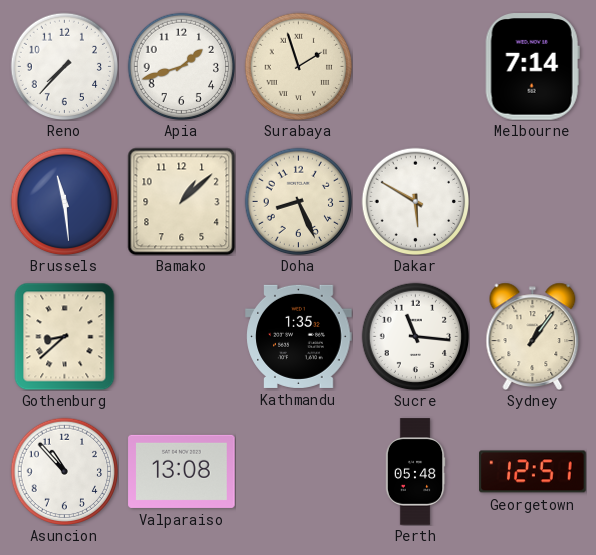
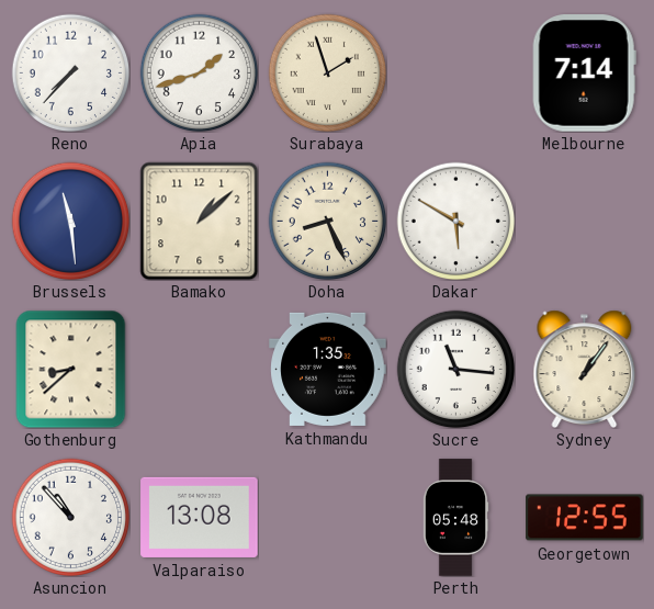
Georgetown: 12:51 -> 12:55
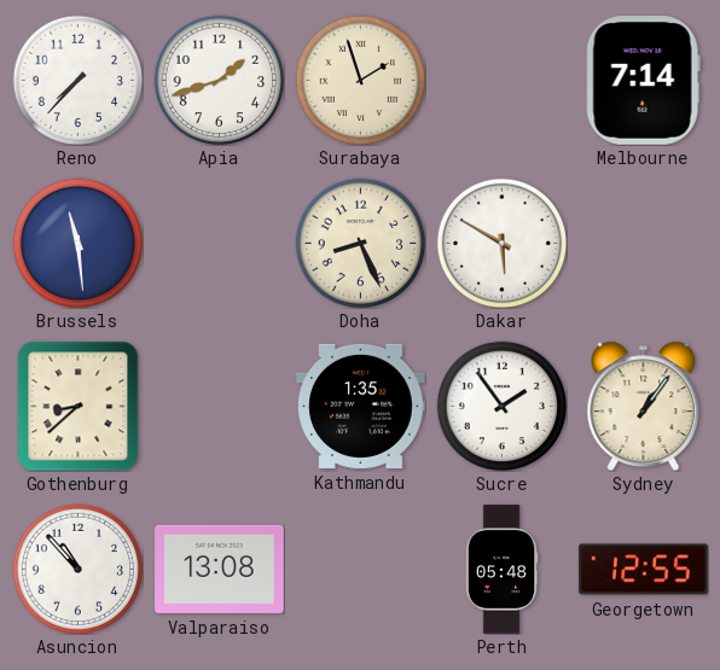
Bamako: 1:08 -> none
Sucre: 11:16 -> 1:54
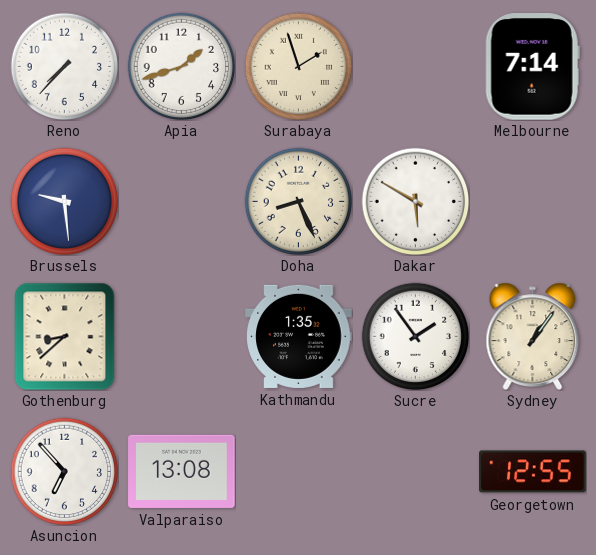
Brussels: 11:29 -> 9:29
Asuncion: 10:53 -> 6:53
Perth: 05:48 -> none
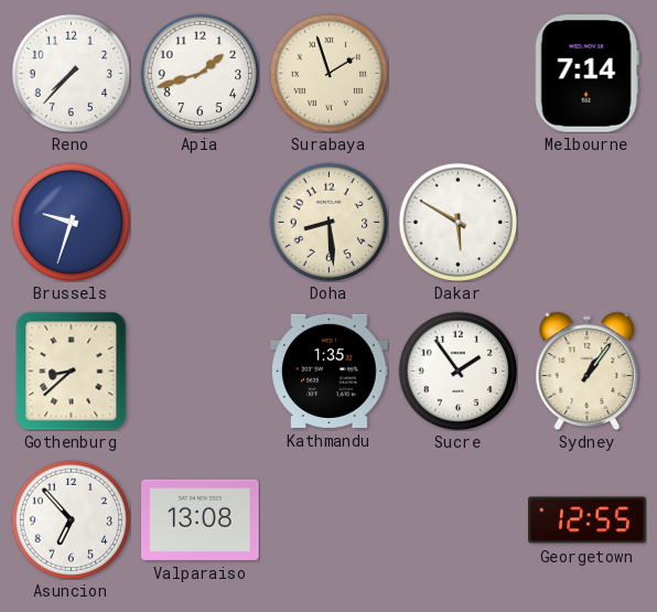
Brussels: 9:29 -> 9:33
Doha: 8:26 -> 8:29
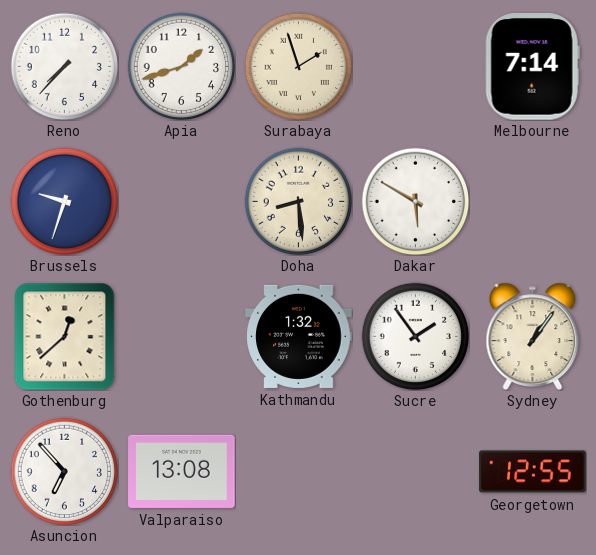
Gothenburg: 8:38 -> 12:38
Kathmandu: 1:35 -> 1:32
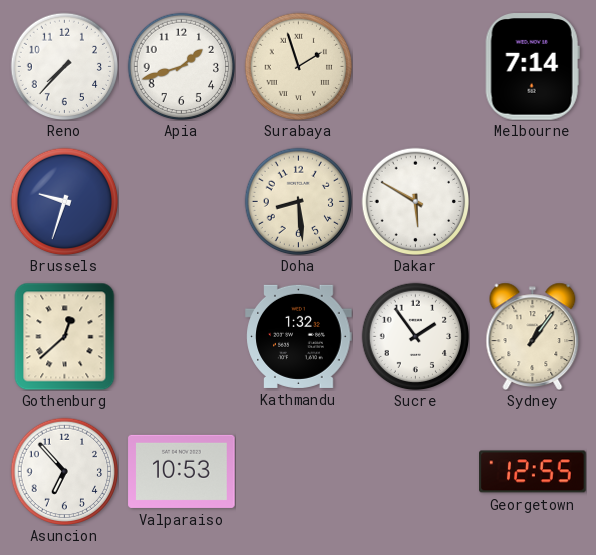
Valparaiso: 13:08 -> 10:53
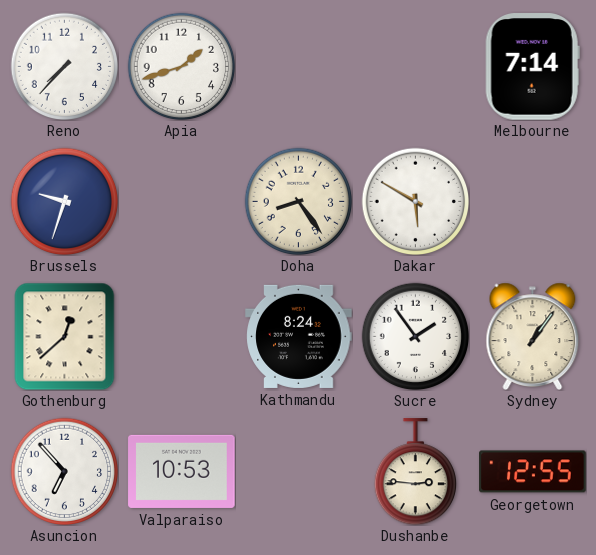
Surabaya: 1:57 -> none
Doha: 8:29 -> 8:24
Kathmandu: 1:32 -> 8:24
Dushanbe: none -> 2:46
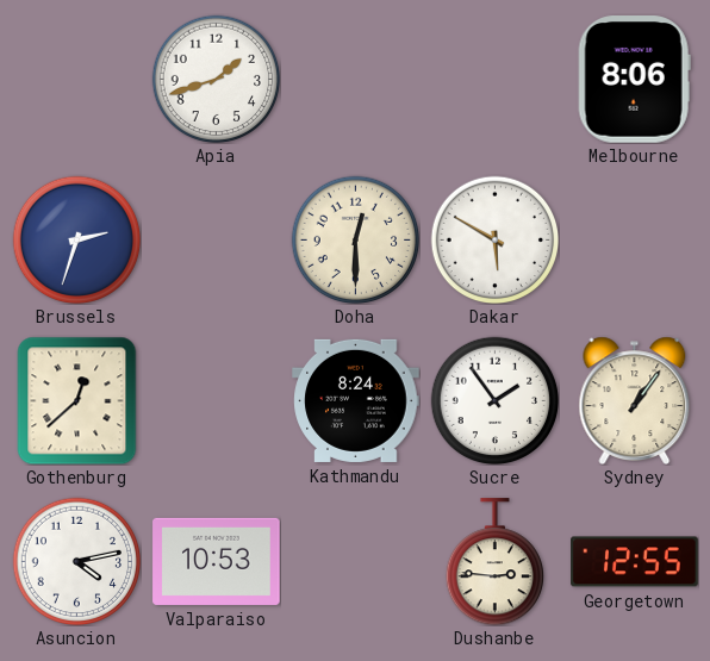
Reno: 7:37 -> none
Melbourne: 7:14 -> 8:06
Brussels: 9:33 -> 2:33
Doha: 8:24 -> 12:30
Asuncion: 6:53 -> 4:13
